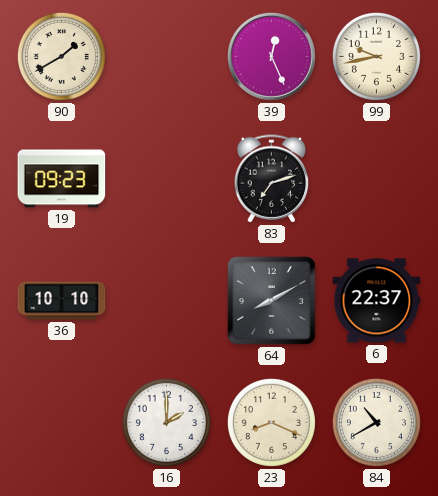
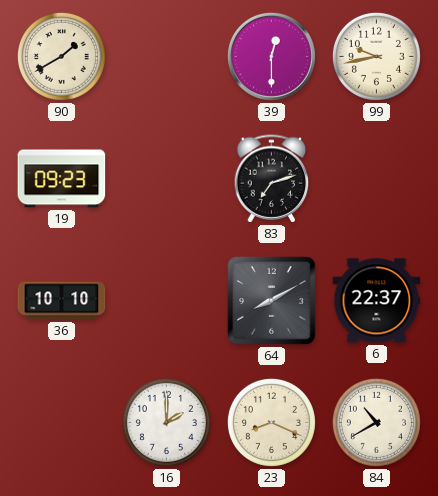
39: 12:26 -> 12:30
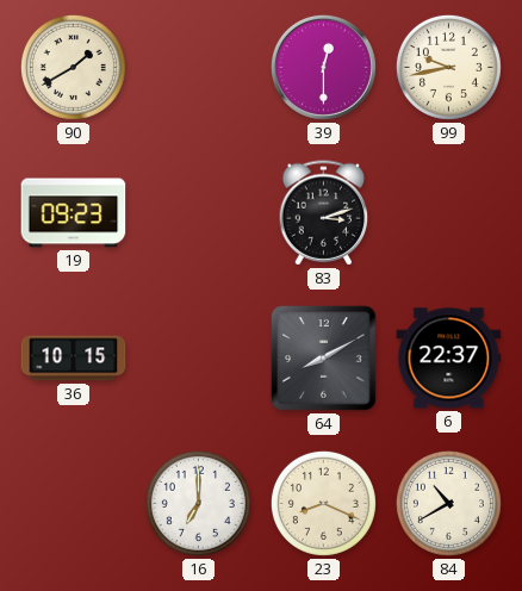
83: 7:12 -> 3:12
36: 10:10 -> 10:15
16: 2:00 -> 7:00
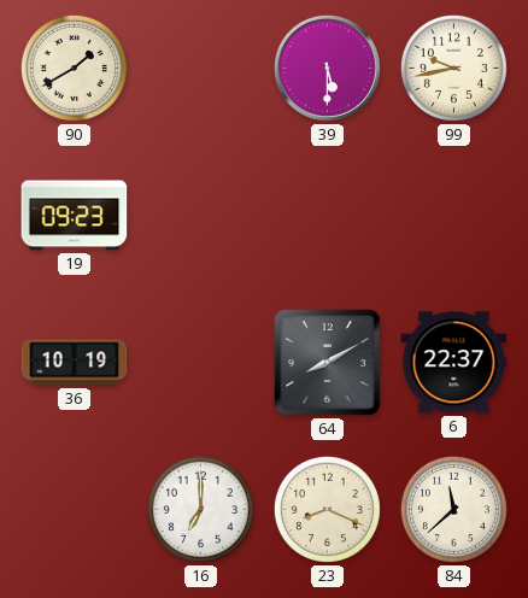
39: 12:30 -> 5:30
83: 3:12 -> none
36: 10:15 -> 10:19
84: 10:40 -> 11:38
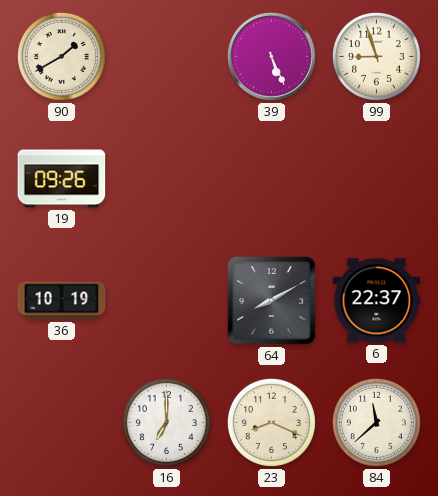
39: 5:30 -> 5:26
99: 9:43 -> 8:57
19: 09:23 -> 09:26
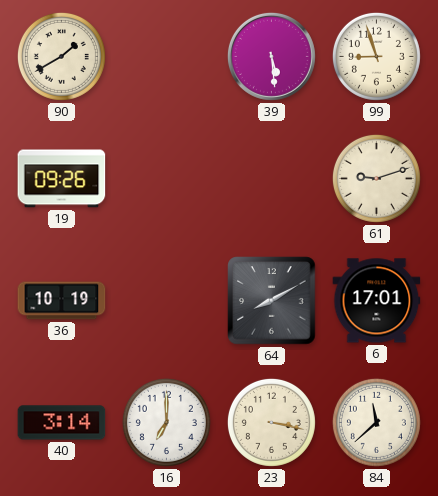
39: 5:26 -> 5:29
61: none -> 9:12
6: 22:37 -> 17:01
40: none -> 3:14
23: 8:19 -> 3:17
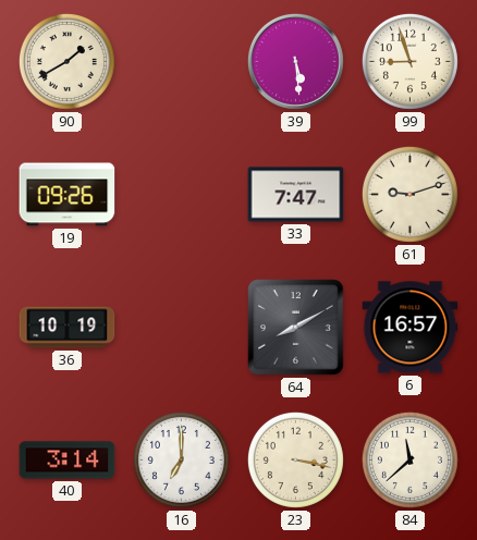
33: none -> 7:47
6: 17:01 -> 16:57
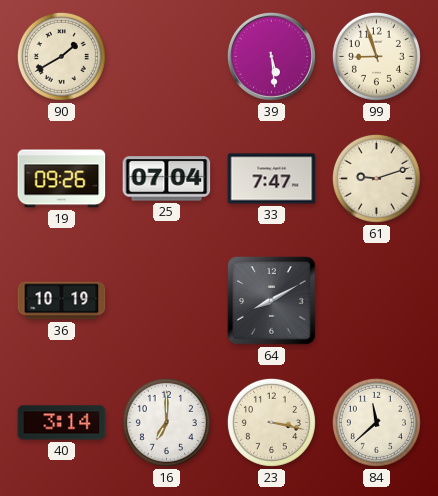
25: none -> 07:04
6: 16:57 -> none
